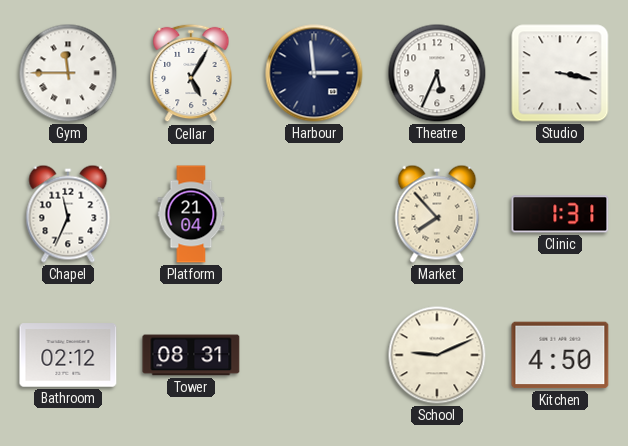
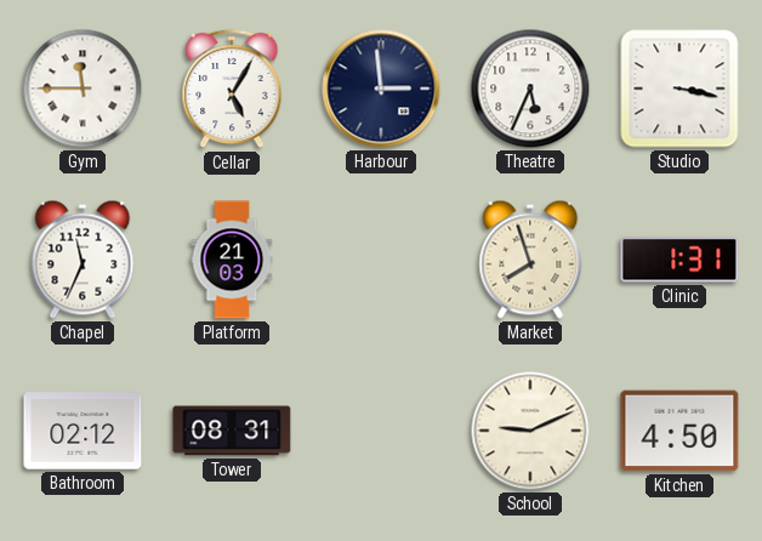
Platform: 21:04 -> 21:03
Market: 7:53 -> 7:57
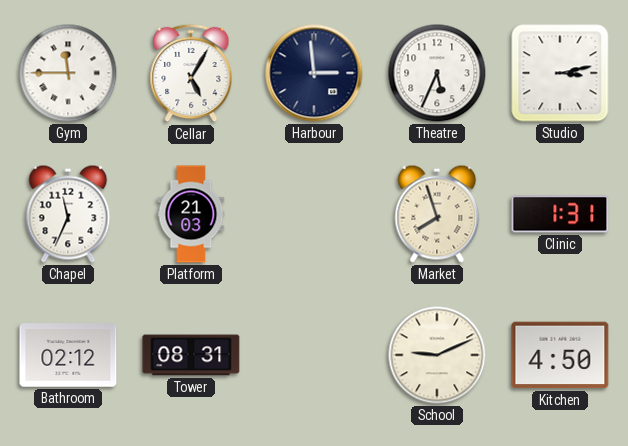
Studio: 3:17 -> 3:13
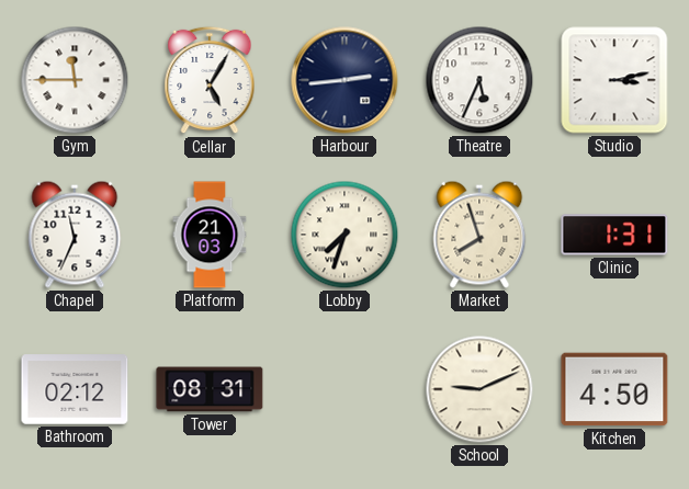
Harbour: 2:59 -> 2:44
Lobby: none -> 7:33
